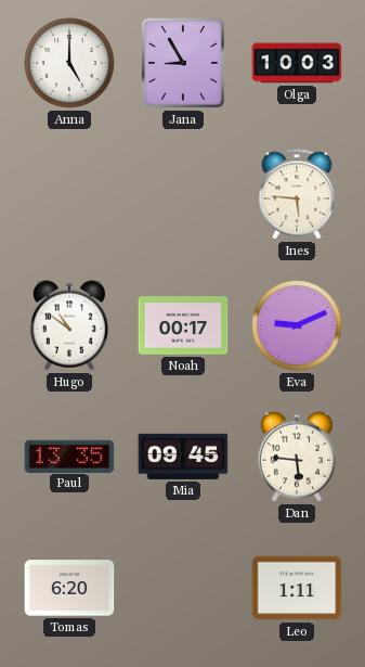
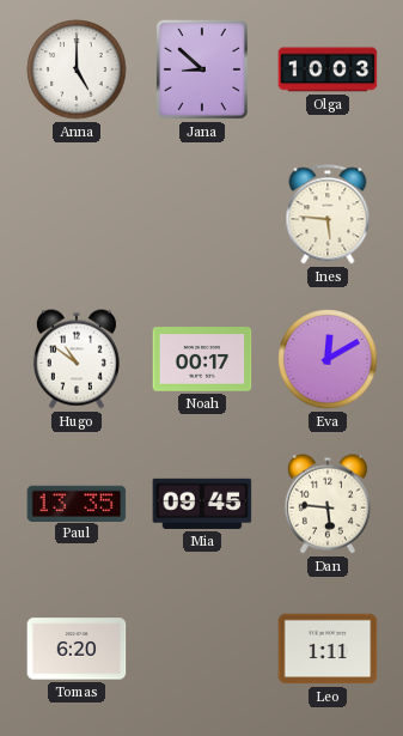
Jana: 8:55 -> 8:52
Eva: 9:11 -> 12:10
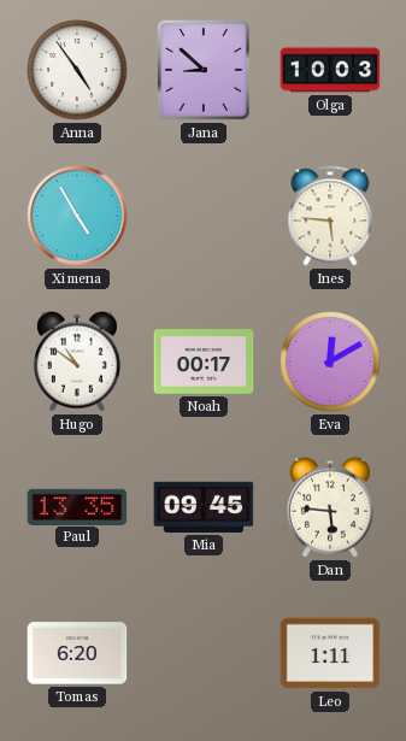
Anna: 5:00 -> 4:54
Ximena: none -> 4:55
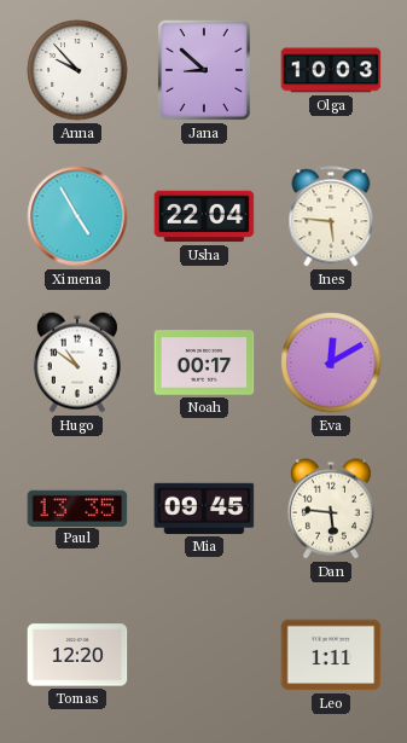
Anna: 4:54 -> 9:53
Usha: none -> 22:04
Tomas: 6:20 -> 12:20
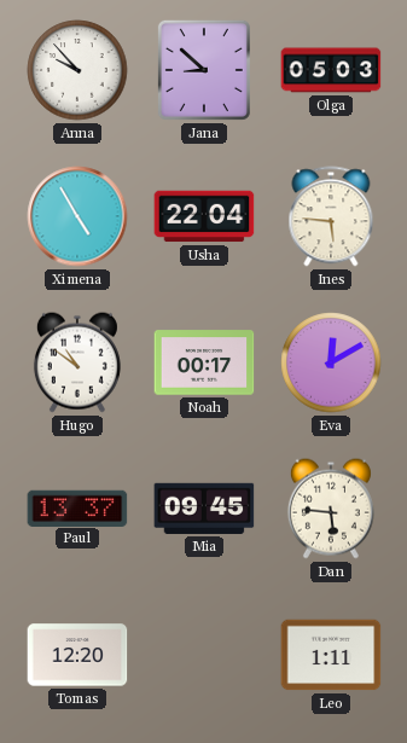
Olga: 10:03 -> 05:03
Paul: 13:35 -> 13:37
